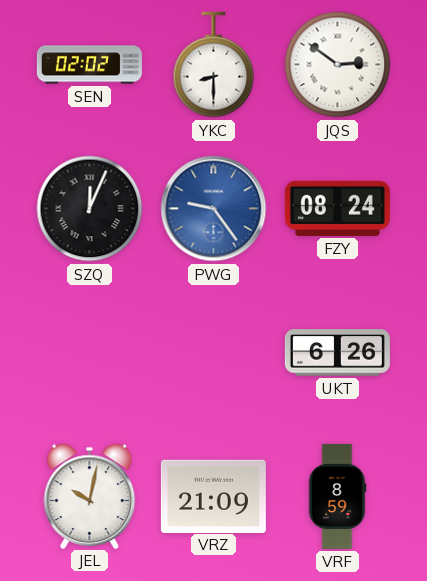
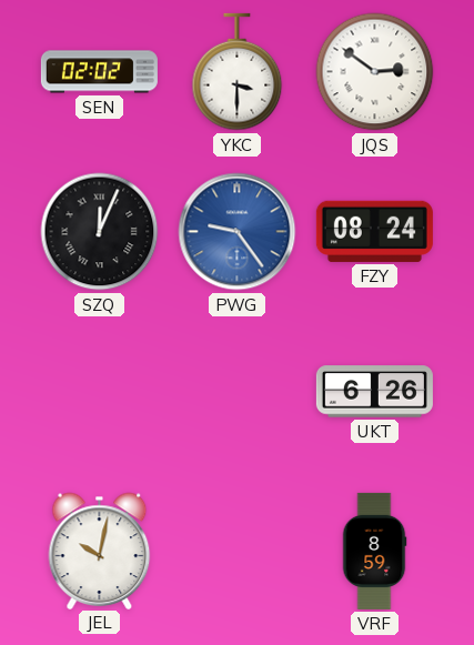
YKC: 8:30 -> 3:30
VRZ: 21:09 -> none
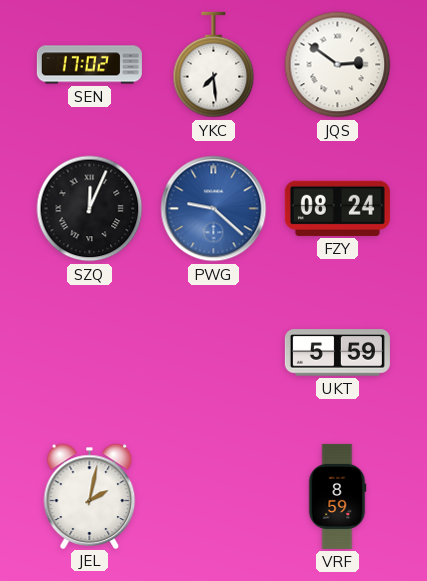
SEN: 02:02 -> 17:02
YKC: 3:30 -> 7:29
PWG: 9:24 -> 9:22
UKT: 6:26 -> 5:59
JEL: 10:02 -> 2:02
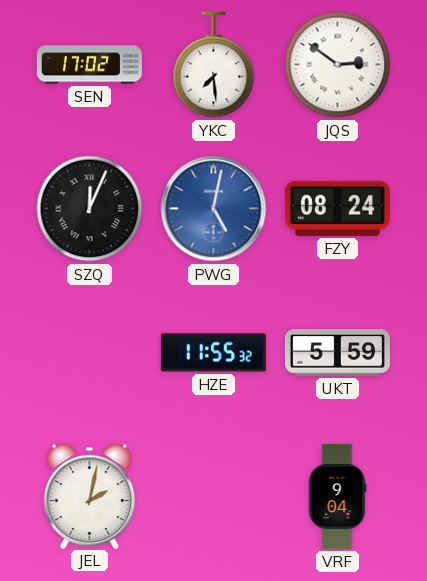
PWG: 9:22 -> 5:02
HZE: none -> 11:55
VRF: 8:59 -> 9:04
